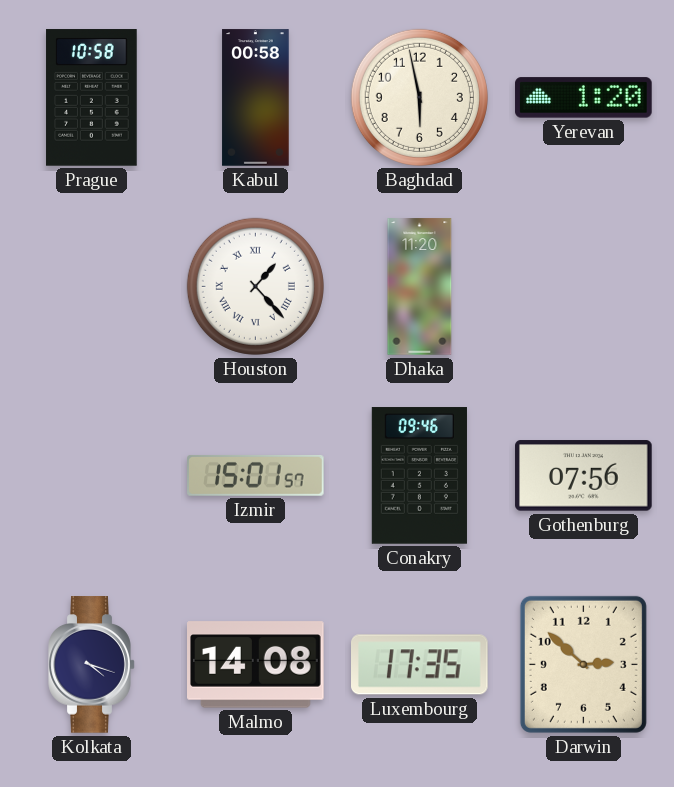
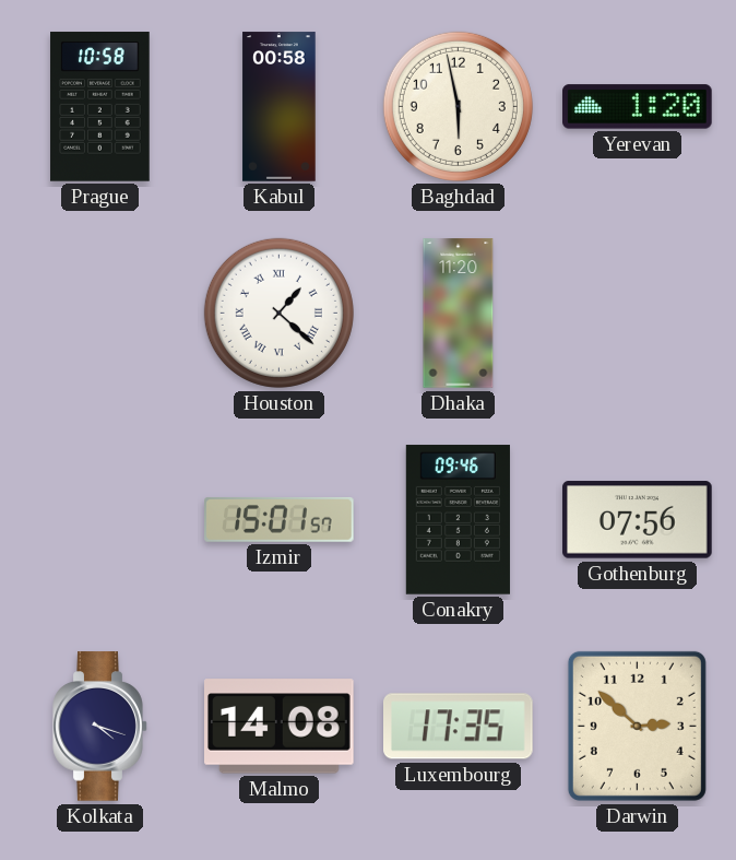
Houston: 1:23 -> 1:22
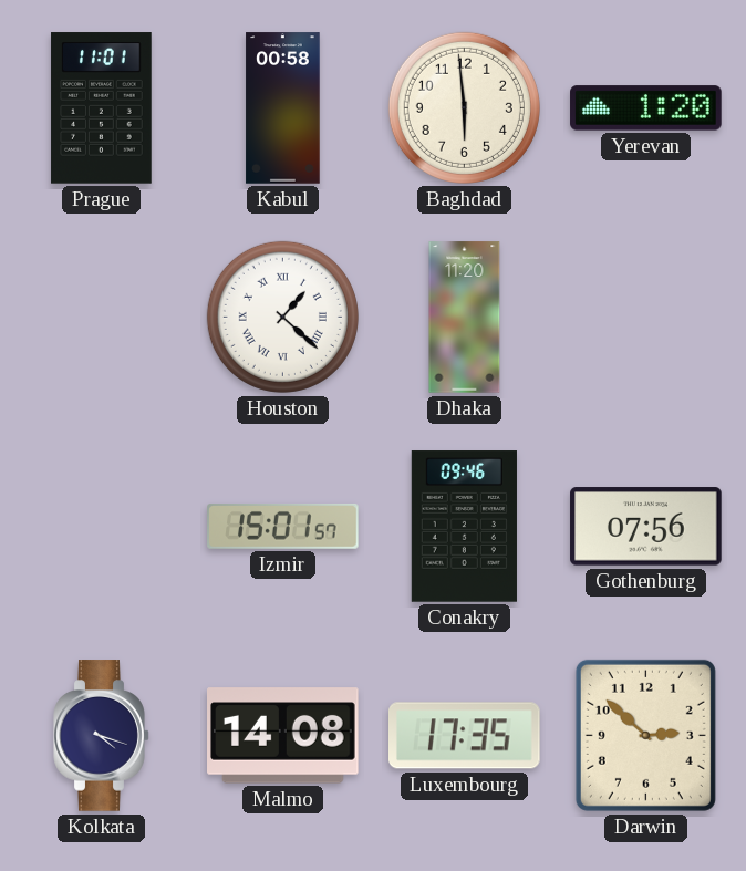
Prague: 10:58 -> 11:01
Baghdad: 5:58 -> 5:59
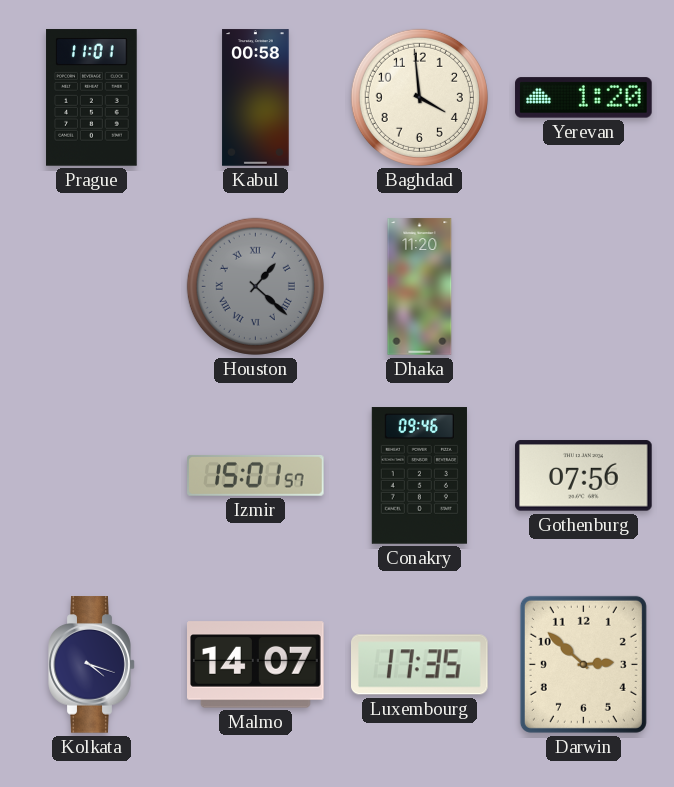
Baghdad: 5:59 -> 3:59
Houston dial: white -> grey
Malmo: 14:08 -> 14:07
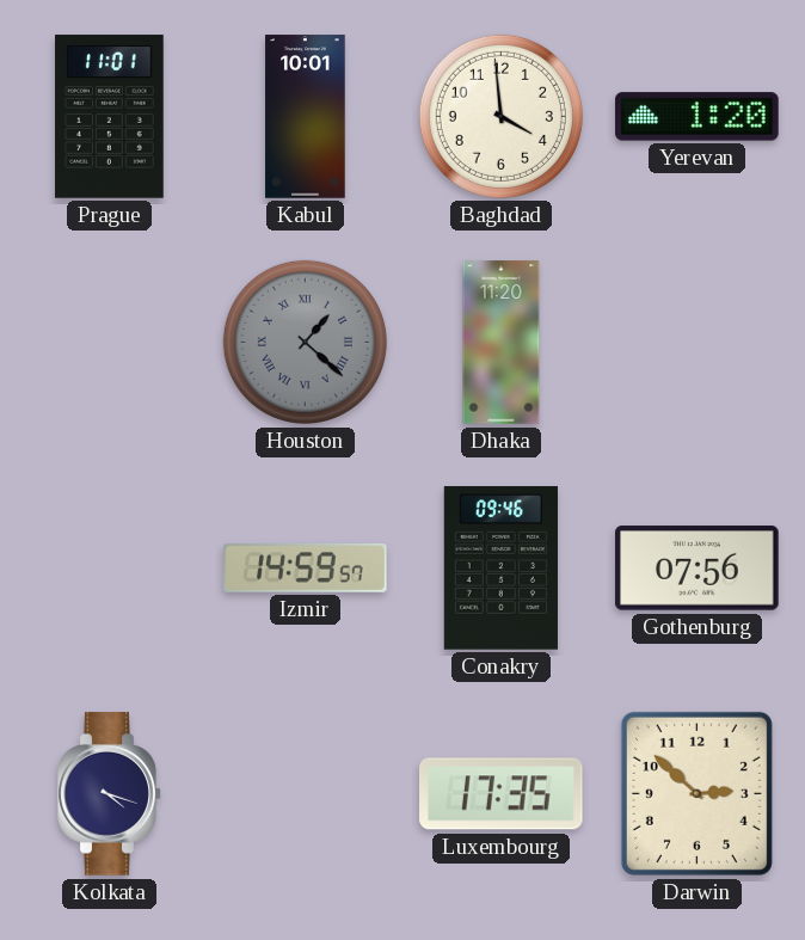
Kabul: 00:58 -> 10:01
Izmir: 15:01 -> 14:59
Malmo: 14:07 -> none
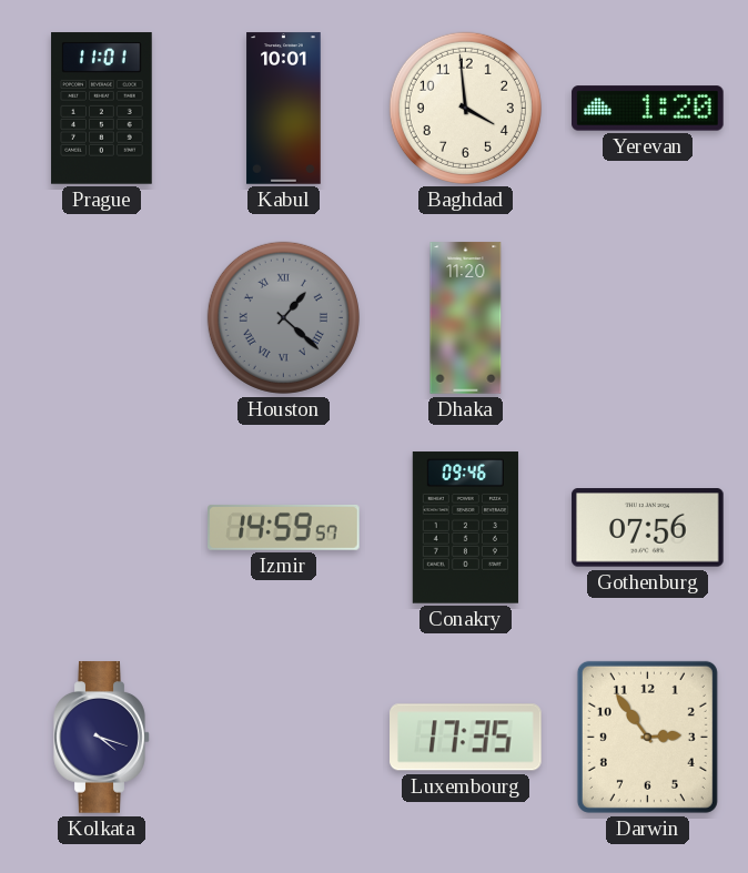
Darwin: 2:52 -> 2:54
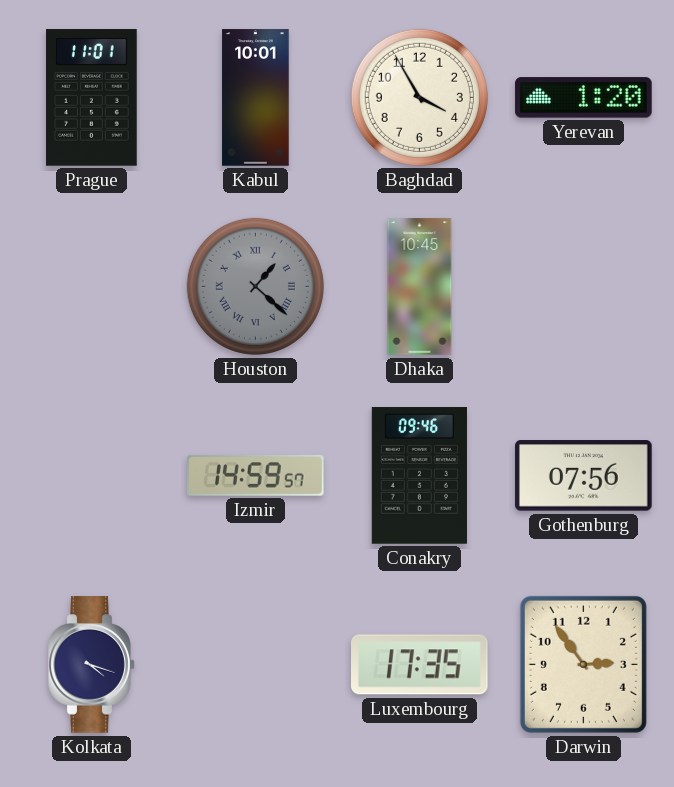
Baghdad: 3:59 -> 3:55
Dhaka: 11:20 -> 10:45
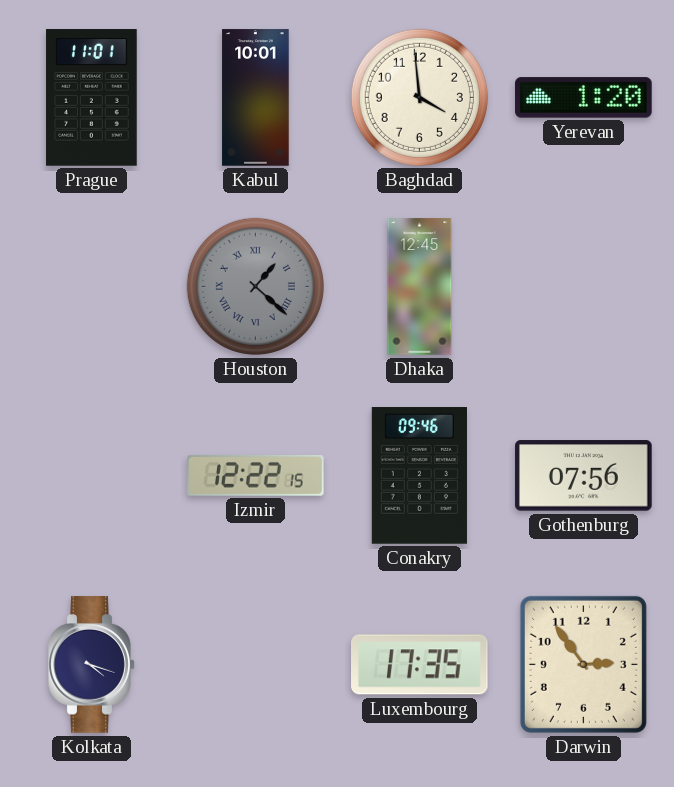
Baghdad: 3:55 -> 3:59
Dhaka: 10:45 -> 12:45
Izmir: 14:59 -> 12:22
